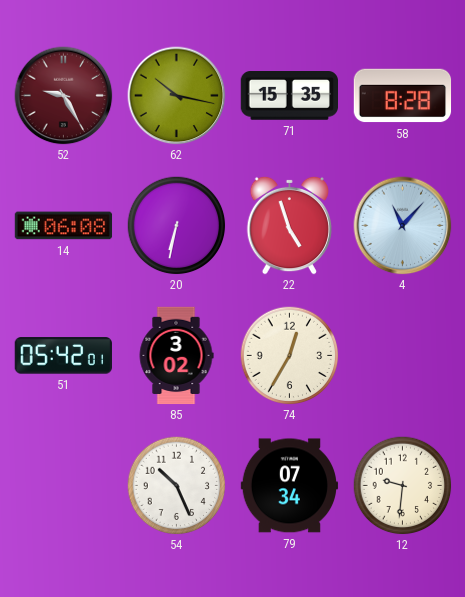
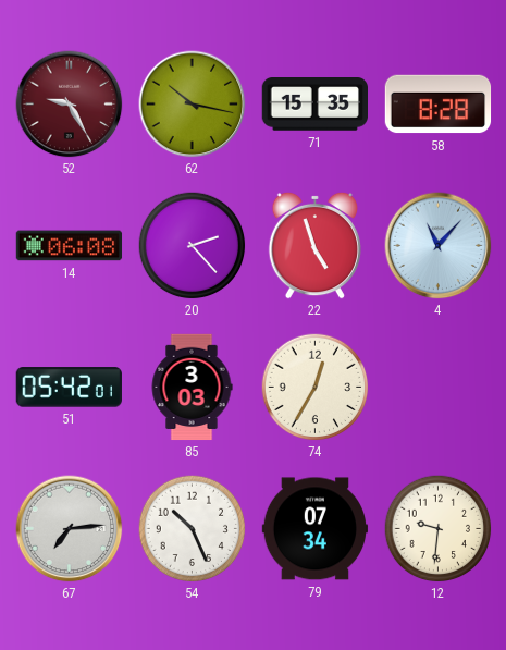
20: 6:32 -> 2:23
85: 3:02 -> 3:03
67: none -> 7:14
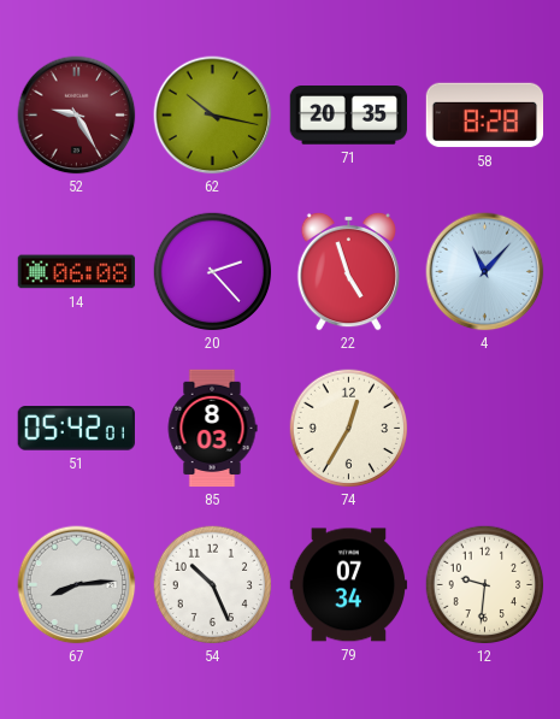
71: 15:35 -> 20:35
85: 3:03 -> 8:03
67: 7:14 -> 8:14
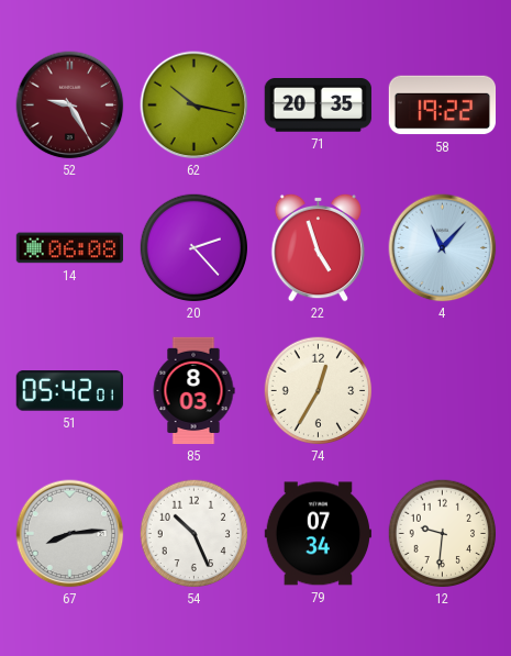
58: 8:28 -> 19:22
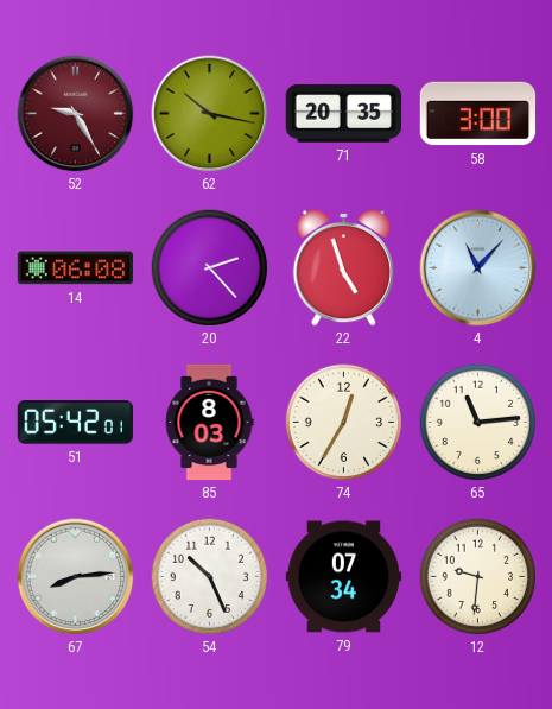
58: 19:22 -> 3:00
65: none -> 11:14
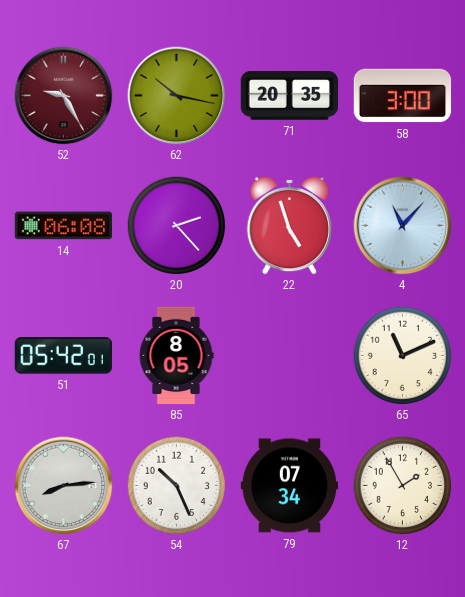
85: 8:03 -> 8:05
74: 12:35 -> none
65: 11:14 -> 11:11
12: 9:31 -> 1:55
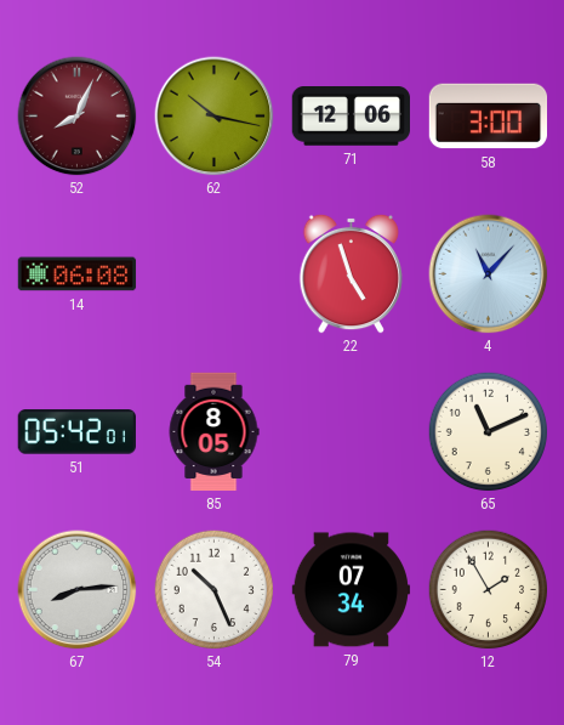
52: 9:25 -> 8:04
71: 20:35 -> 12:06
20: 2:23 -> none
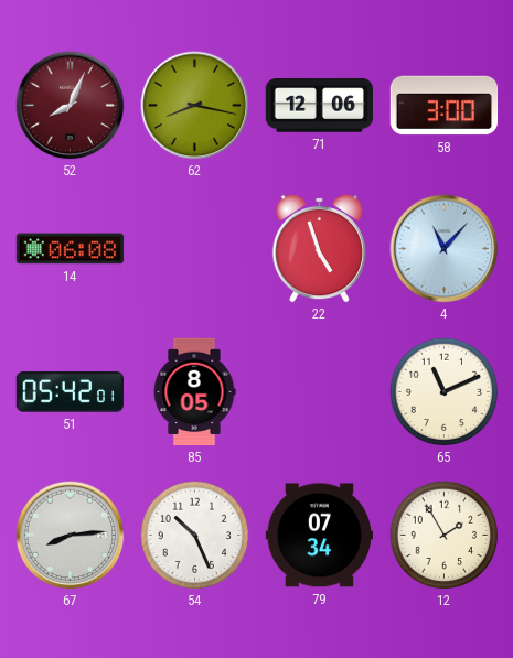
62: 10:17 -> 8:17
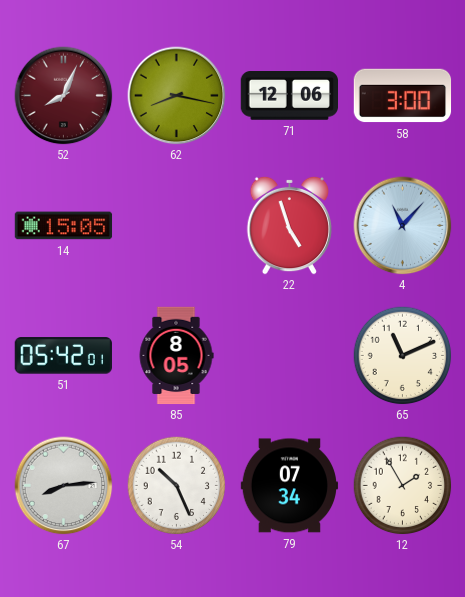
14: 06:08 -> 15:05
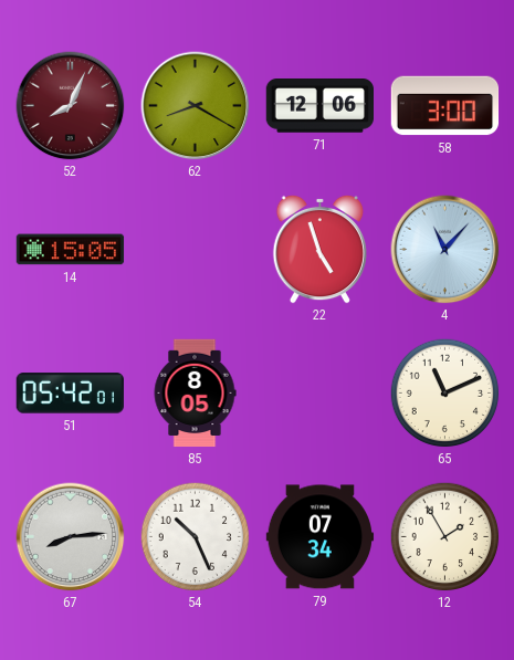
62: 8:17 -> 8:20
